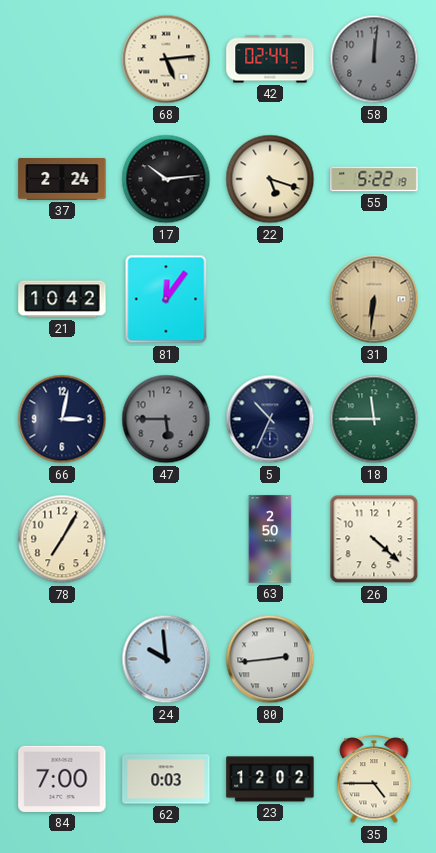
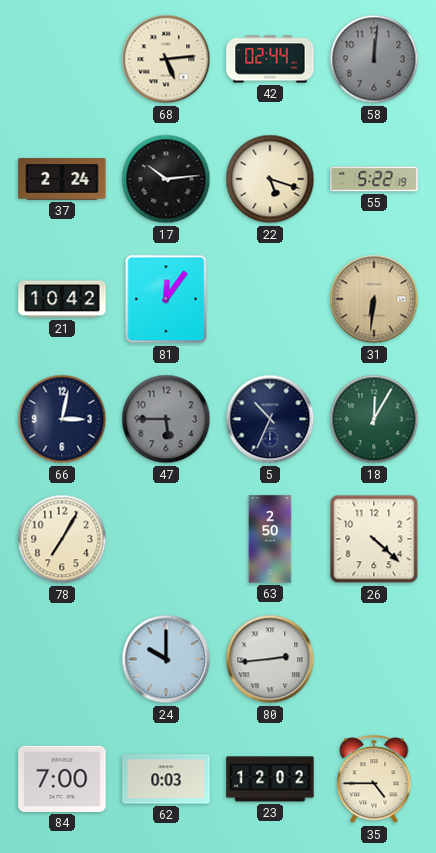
18: 11:45 -> 12:05
24: 9:59 -> 10:00
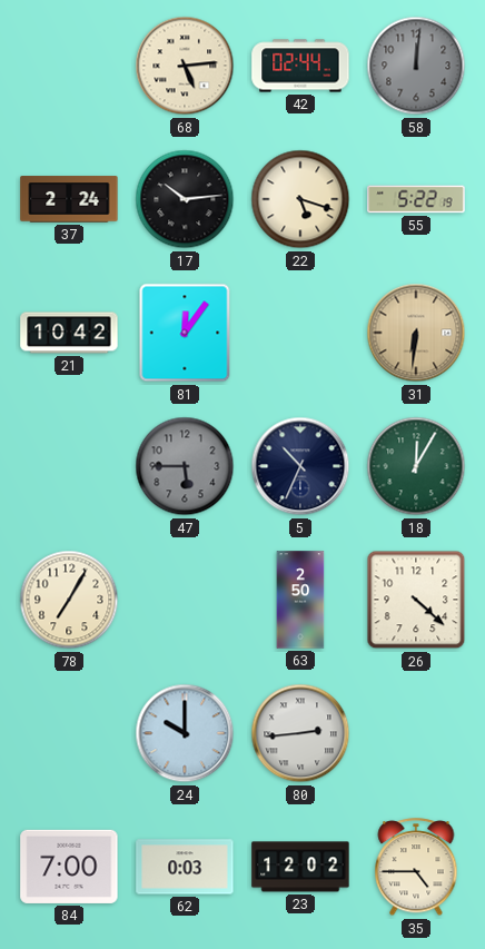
66: 3:02 -> none
